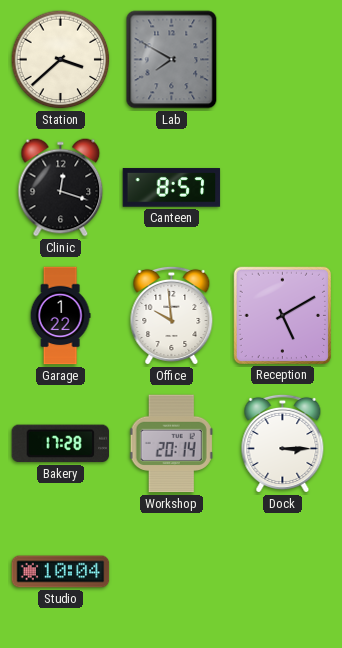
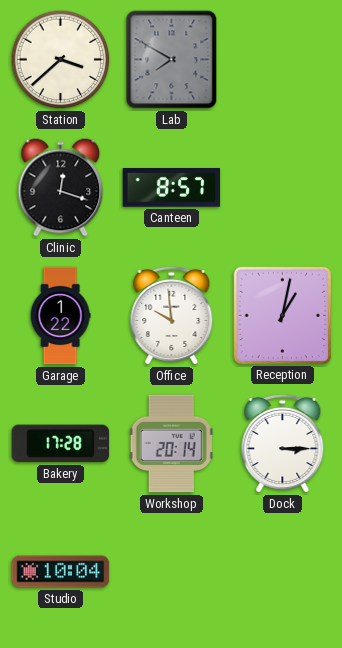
Reception: 5:10 -> 1:02
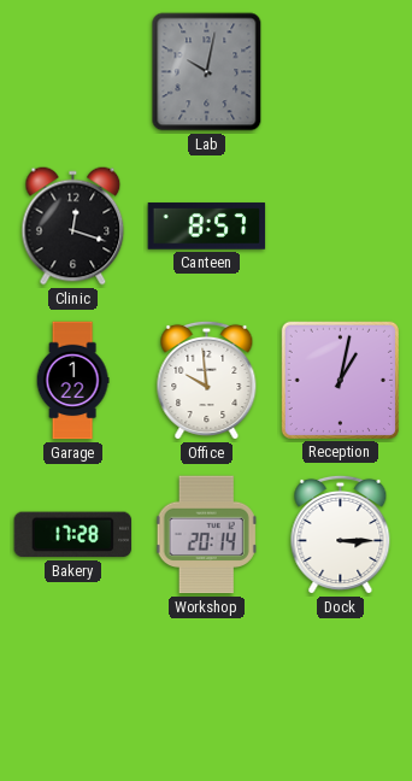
Station: 3:38 -> none
Lab: 7:50 -> 10:02
Studio: 10:04 -> none
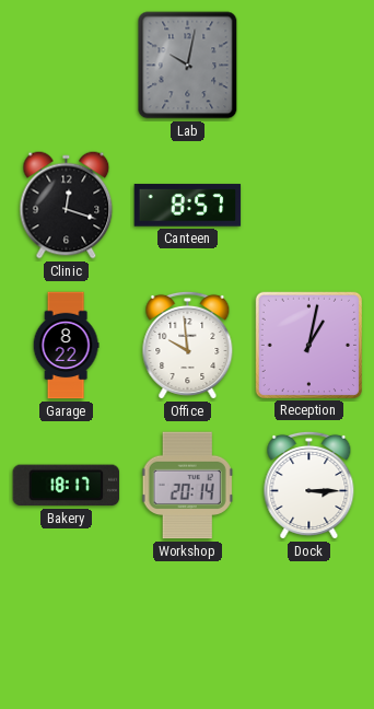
Garage: 1:22 -> 8:22
Bakery: 17:28 -> 18:17
